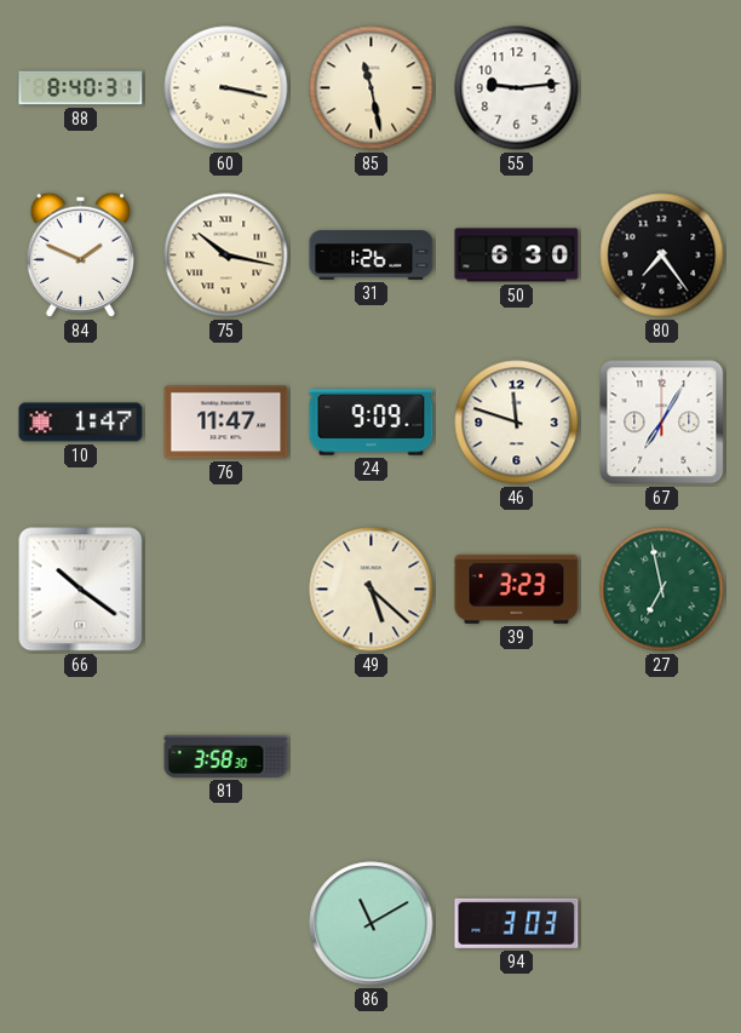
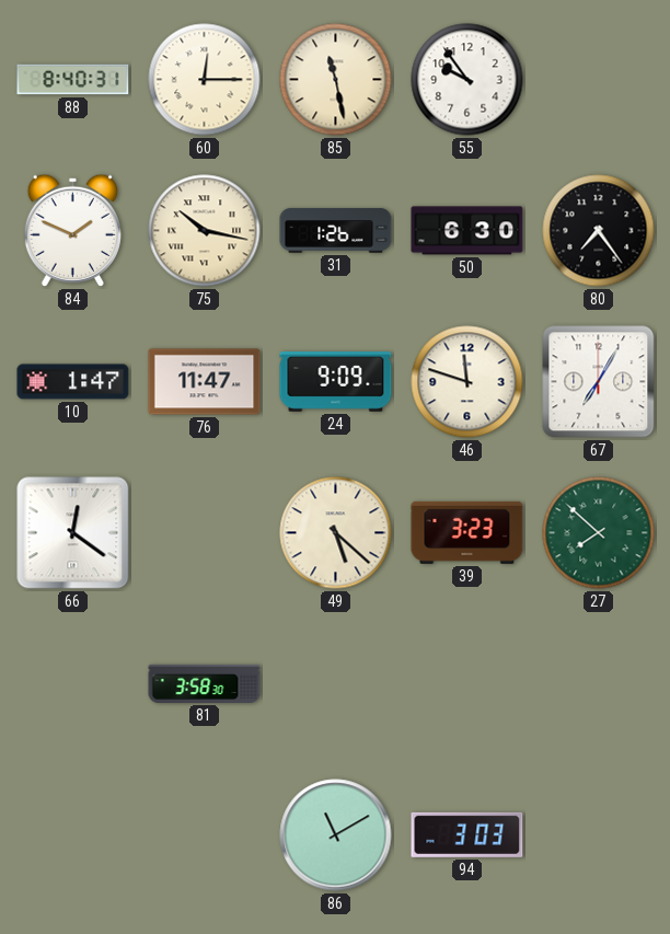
60: 3:17 -> 12:15
55: 9:14 -> 9:54
66: 10:21 -> 12:21
27: 6:58 -> 7:52
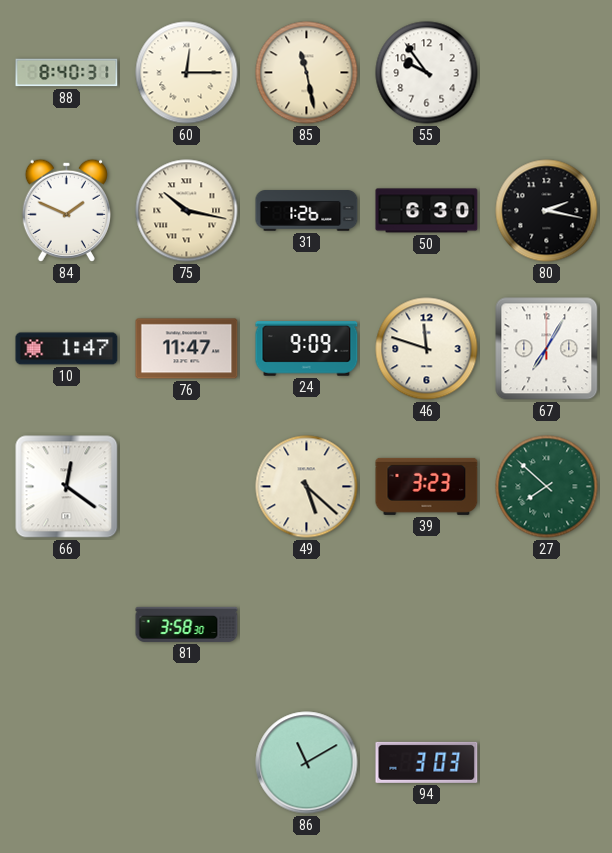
80: 7:24 -> 2:17
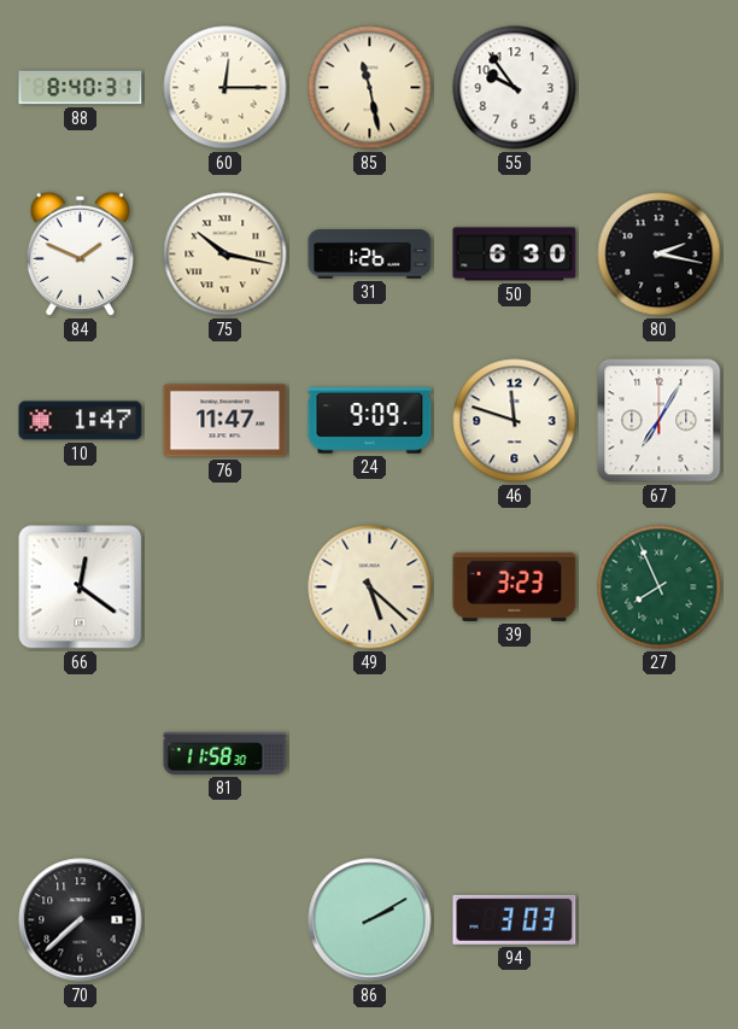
27: 7:52 -> 7:56
81: 3:58 -> 11:58
70: none -> 7:38
86: 11:10 -> 2:10
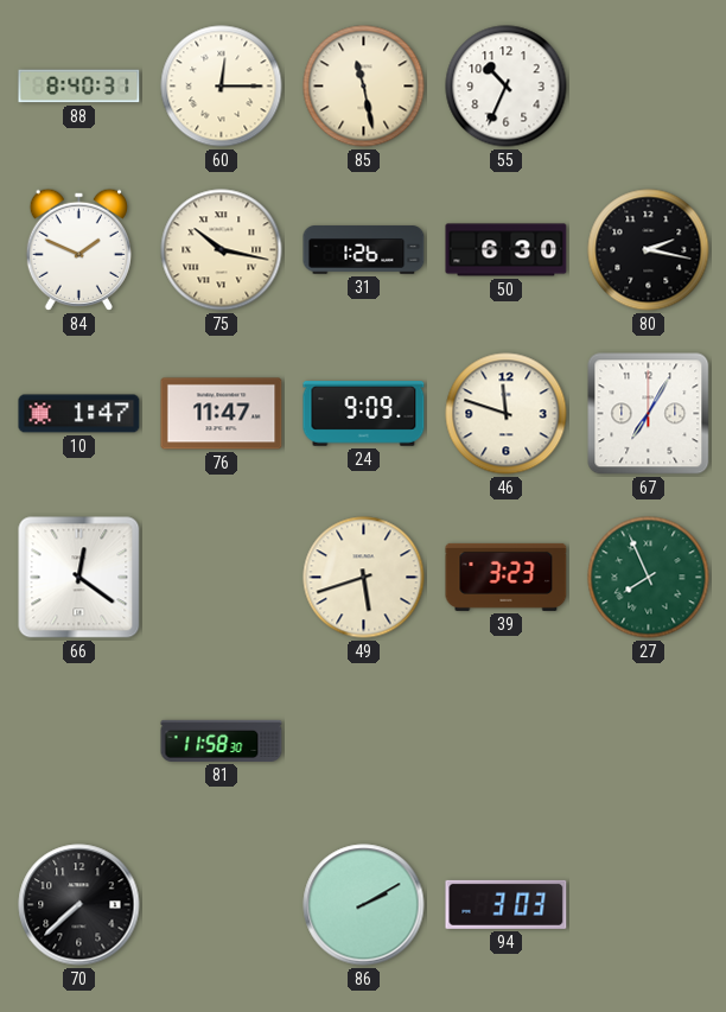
55: 9:54 -> 10:34
49: 5:22 -> 5:42
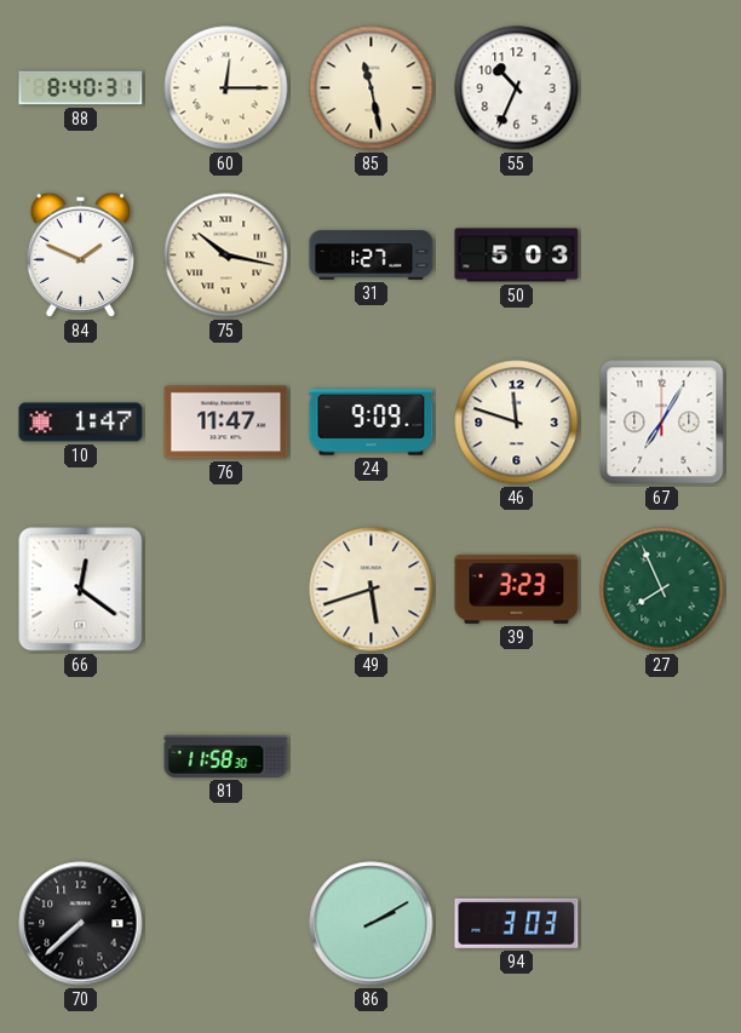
31: 1:26 -> 1:27
50: 6:30 -> 5:03
80: 2:17 -> none
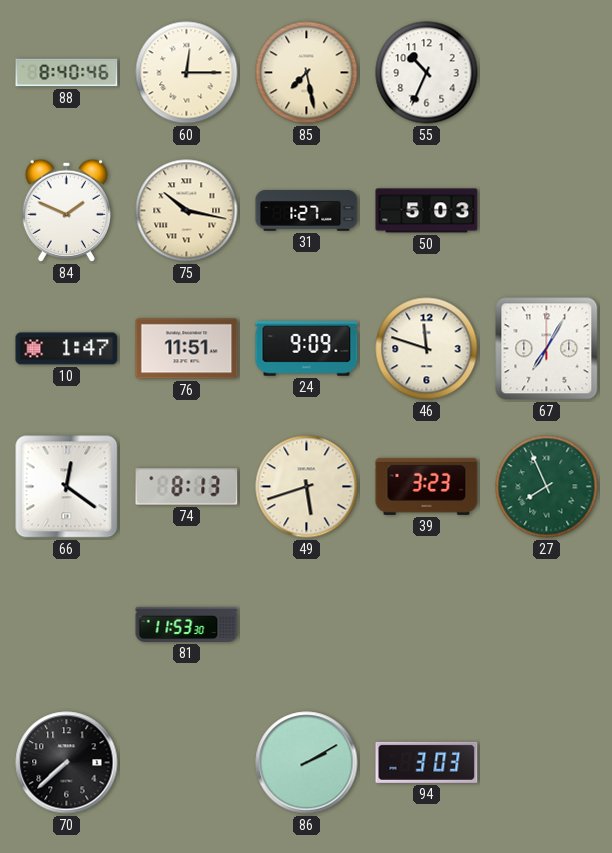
88: 8:40:31 -> 8:40:46
85: 11:28 -> 7:28
76: 11:47 -> 11:51
74: none -> 8:13
81: 11:58 -> 11:53
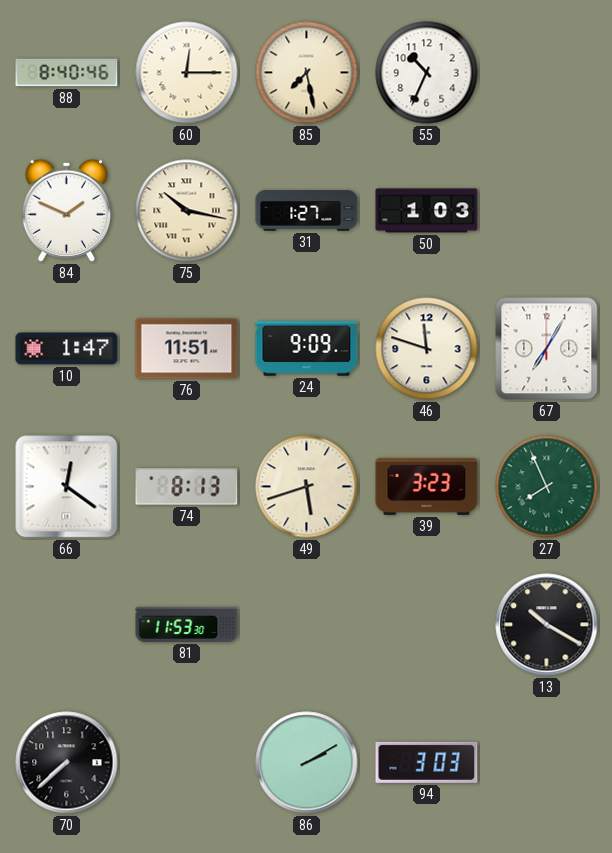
50: 5:03 -> 1:03
13: none -> 10:20
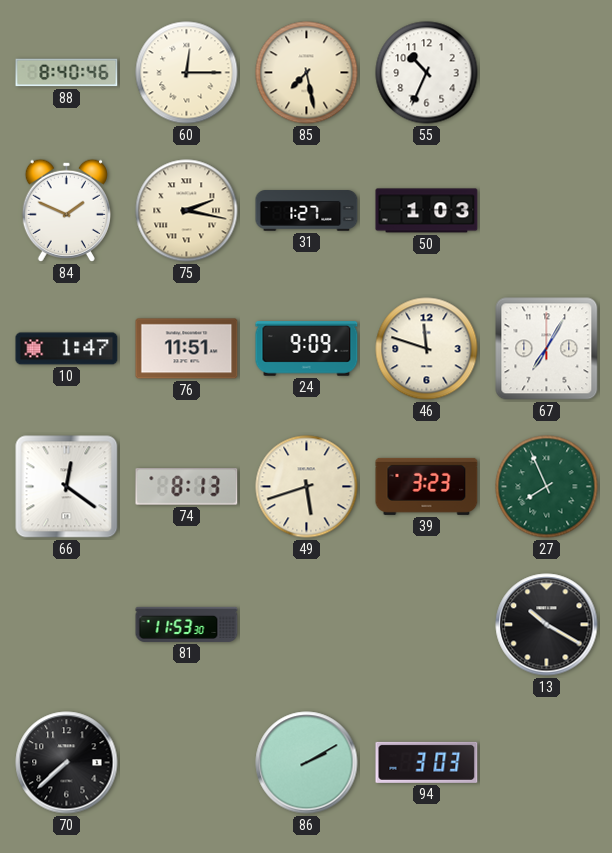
75: 10:17 -> 2:17
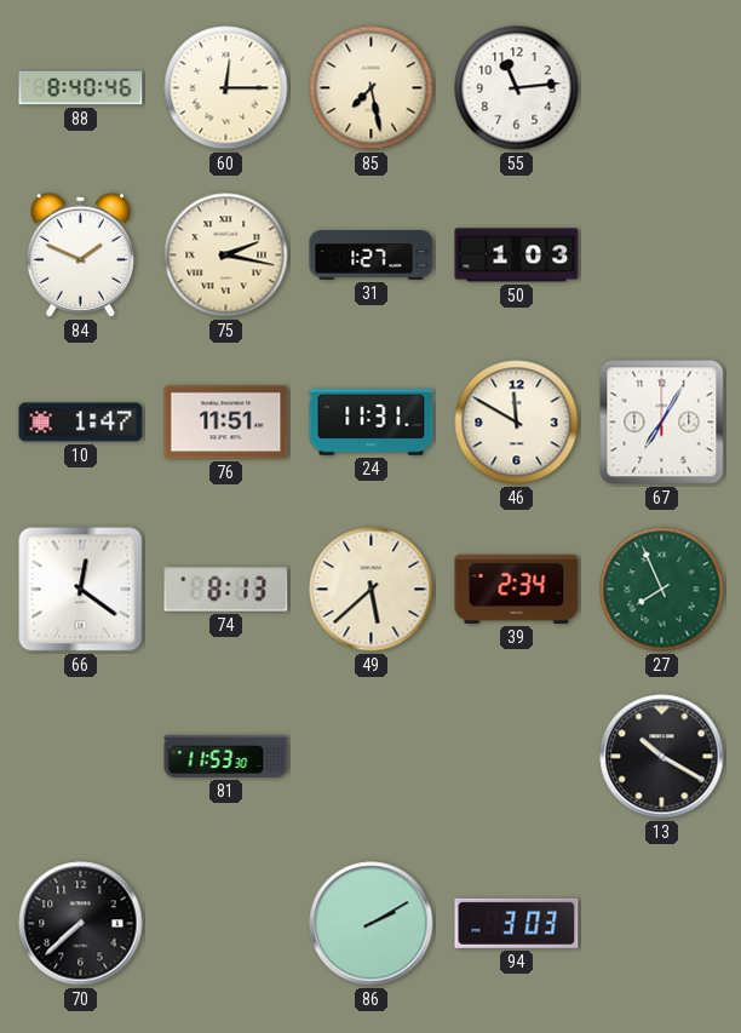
55: 10:34 -> 11:14
24: 9:09 -> 11:31
46: 11:48 -> 11:50
49: 5:42 -> 5:38
39: 3:23 -> 2:34
